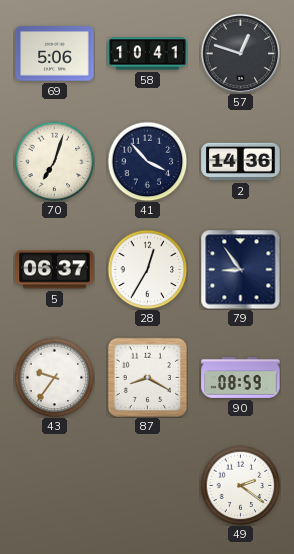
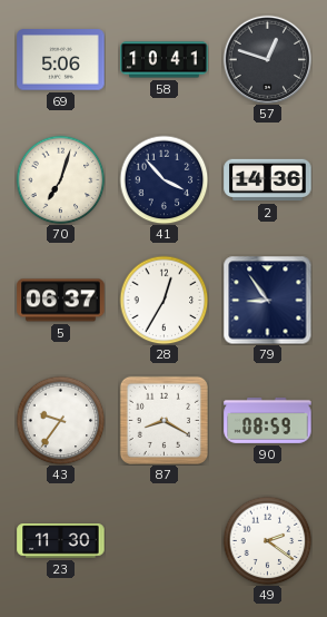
23: none -> 11:30
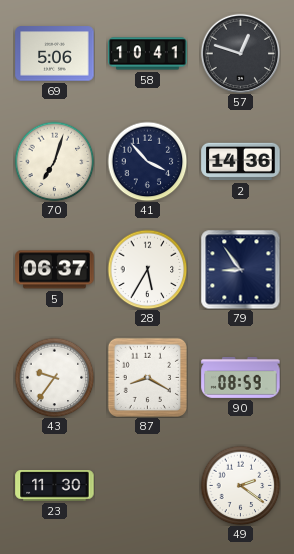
28: 12:35 -> 5:35
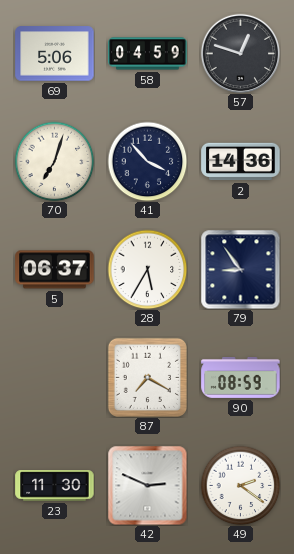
58: 10:41 -> 04:59
43: 9:36 -> none
87: 8:20 -> 7:20
42: none -> 2:49
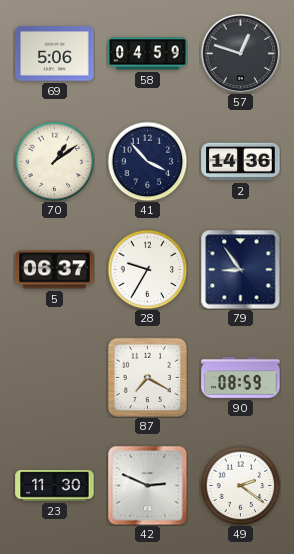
70: 7:03 -> 1:09
28: 5:35 -> 9:35
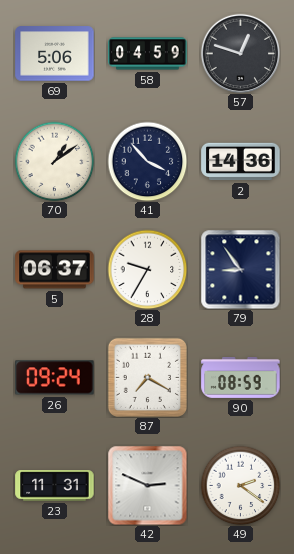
26: none -> 09:24
23: 11:30 -> 11:31
